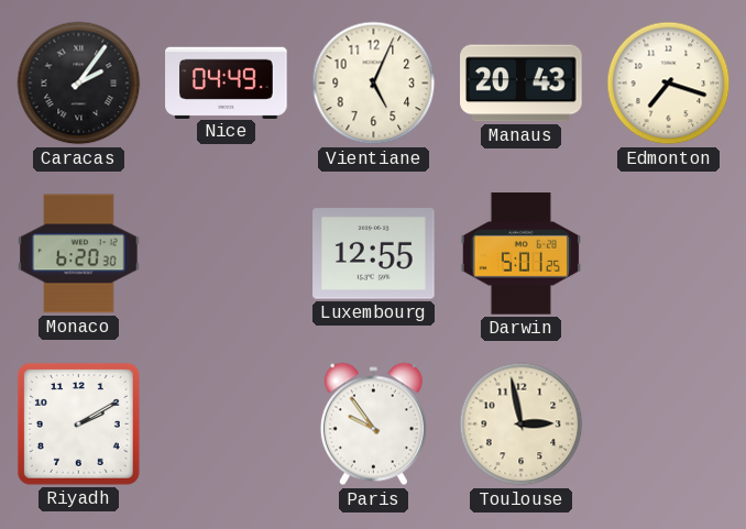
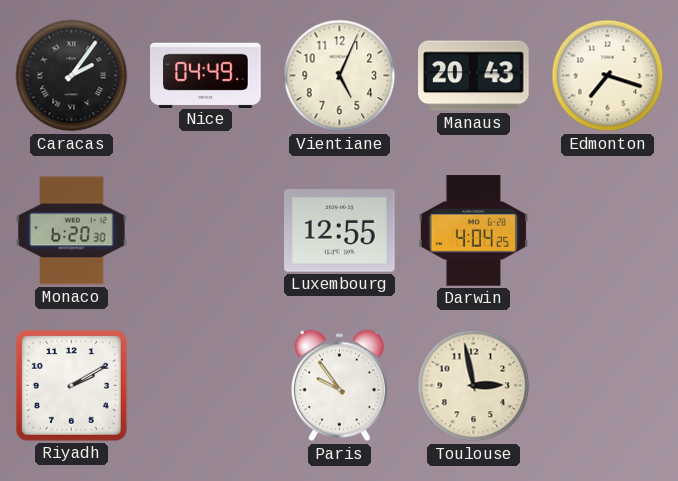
Darwin: 5:01 -> 4:04
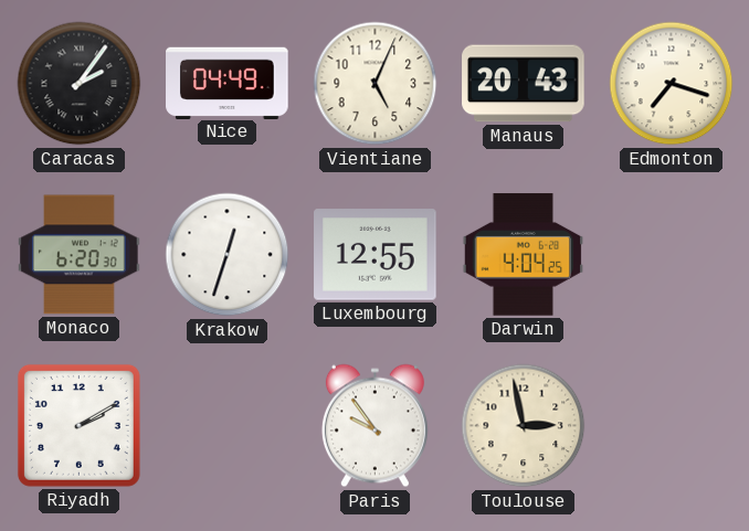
Krakow: none -> 12:33
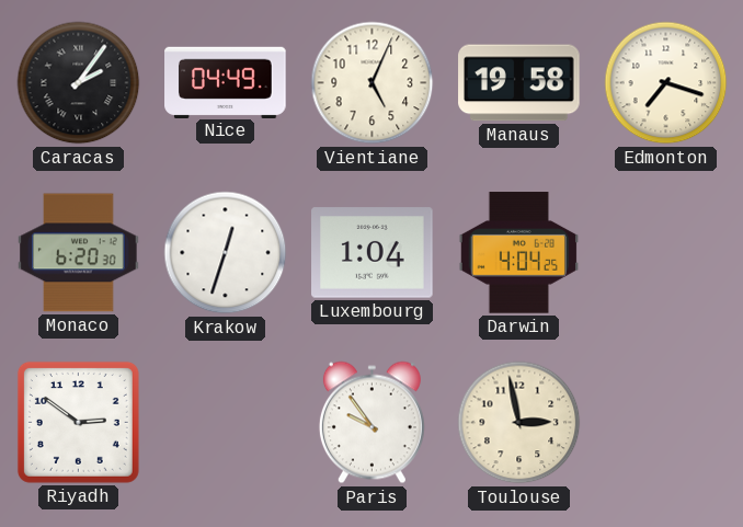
Manaus: 20:43 -> 19:58
Luxembourg: 12:55 -> 1:04
Riyadh: 2:10 -> 2:51
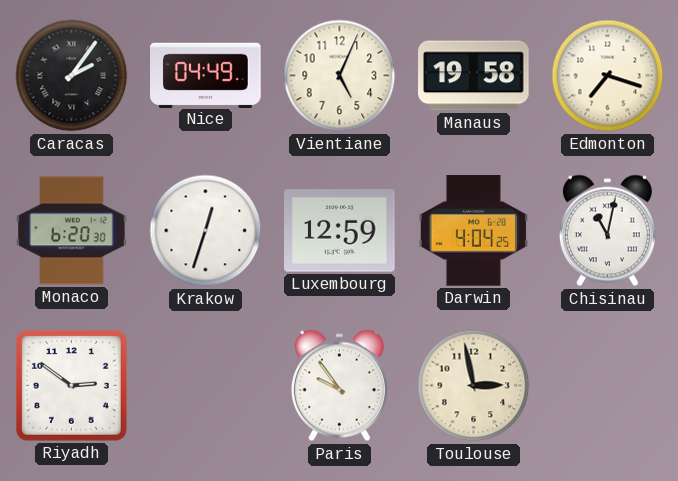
Luxembourg: 1:04 -> 12:59
Chisinau: none -> 11:02
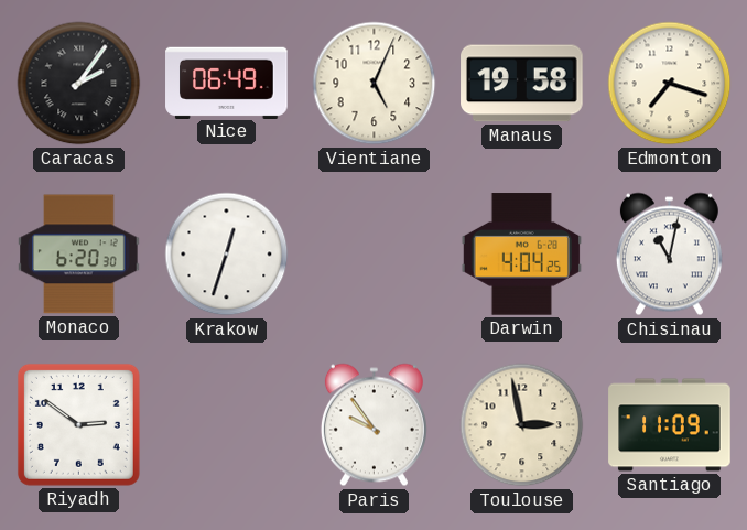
Nice: 04:49 -> 06:49
Luxembourg: 12:59 -> none
Santiago: none -> 11:09
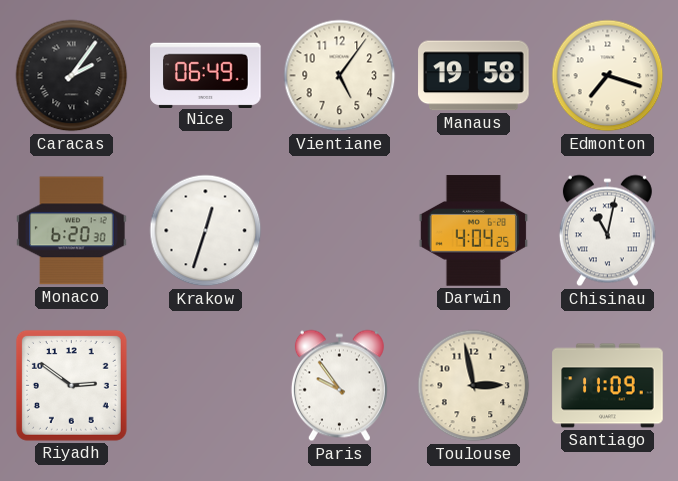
Vientiane: 5:04 -> 5:06
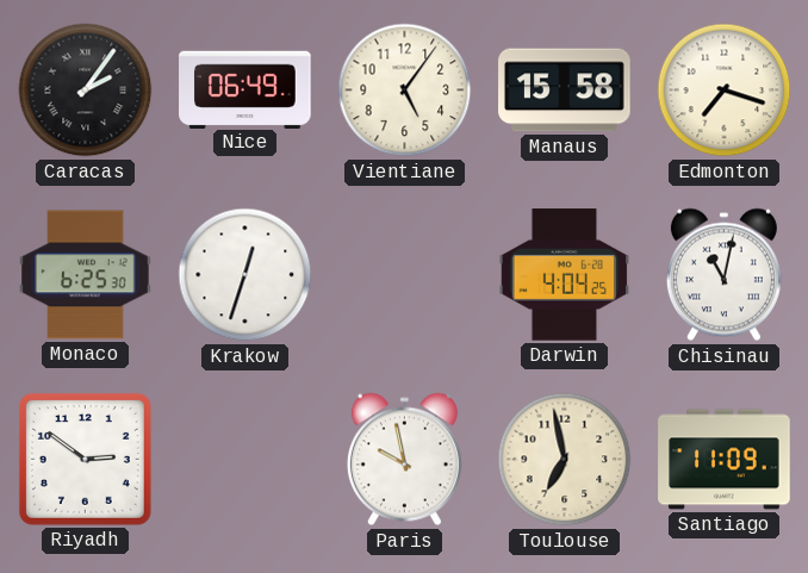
Manaus: 19:58 -> 15:58
Monaco: 6:20 -> 6:25
Paris: 9:54 -> 9:58
Toulouse: 2:58 -> 6:58
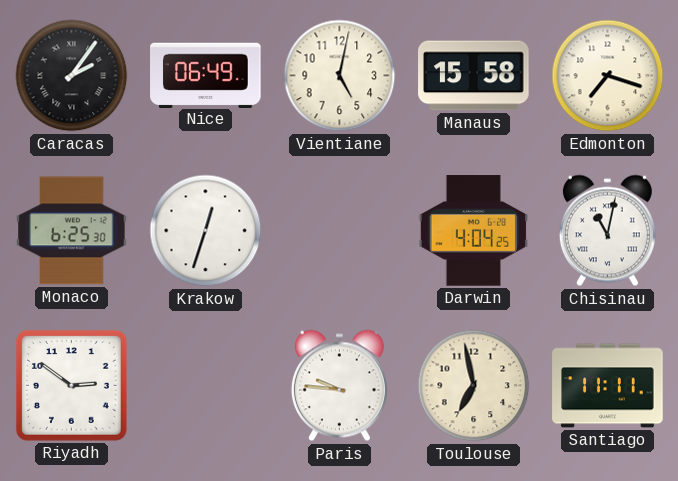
Vientiane: 5:06 -> 5:02
Paris: 9:58 -> 9:46
Santiago: 11:09 -> 11:11
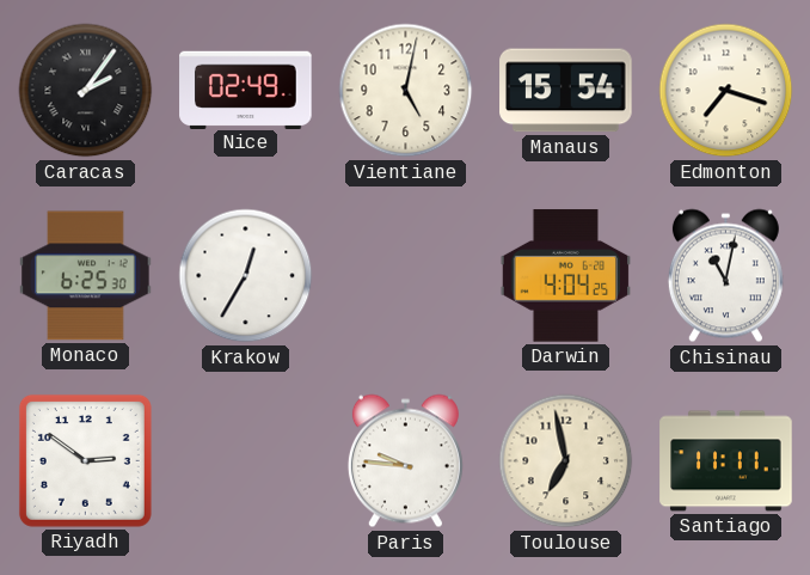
Nice: 06:49 -> 02:49
Manaus: 15:58 -> 15:54
Krakow: 12:33 -> 12:35
